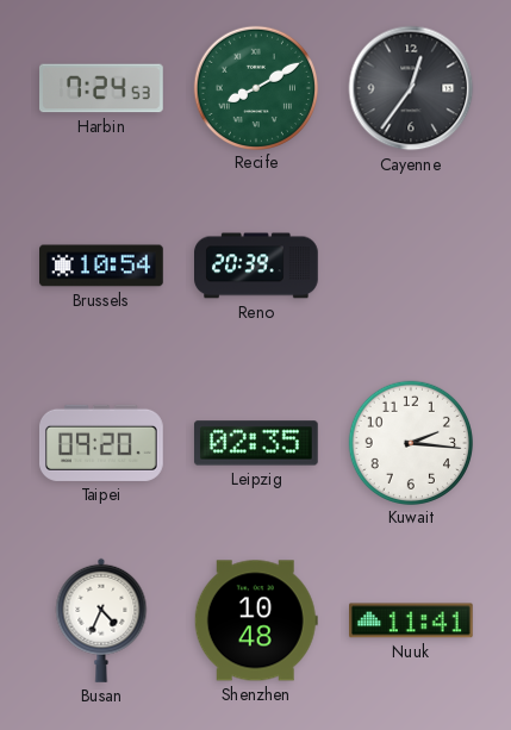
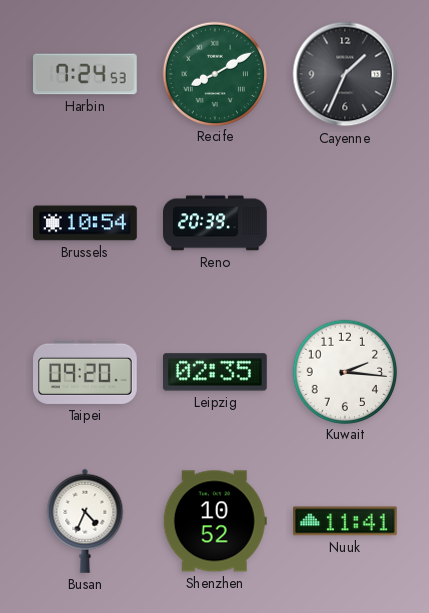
Cayenne: 12:36 -> 1:34
Shenzhen: 10:48 -> 10:52
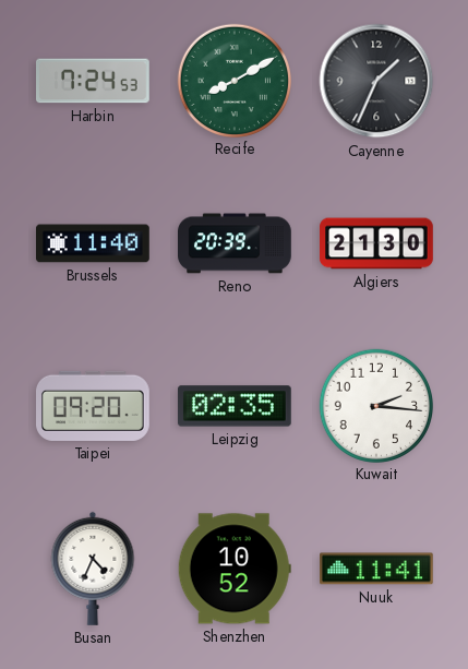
Brussels: 10:54 -> 11:40
Algiers: none -> 21:30
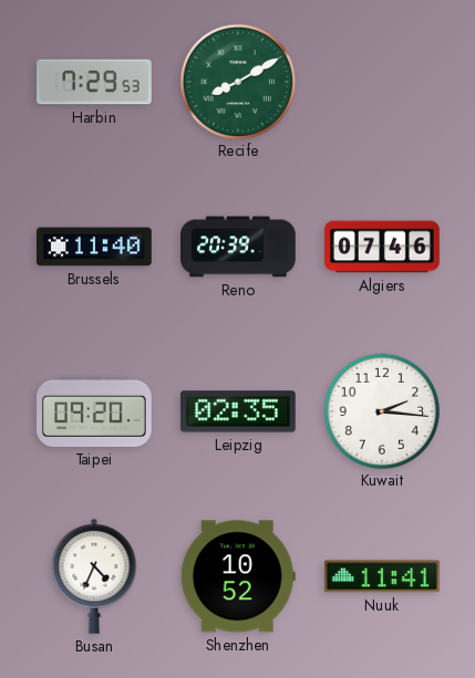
Harbin: 7:24 -> 7:29
Cayenne: 1:34 -> none
Algiers: 21:30 -> 07:46
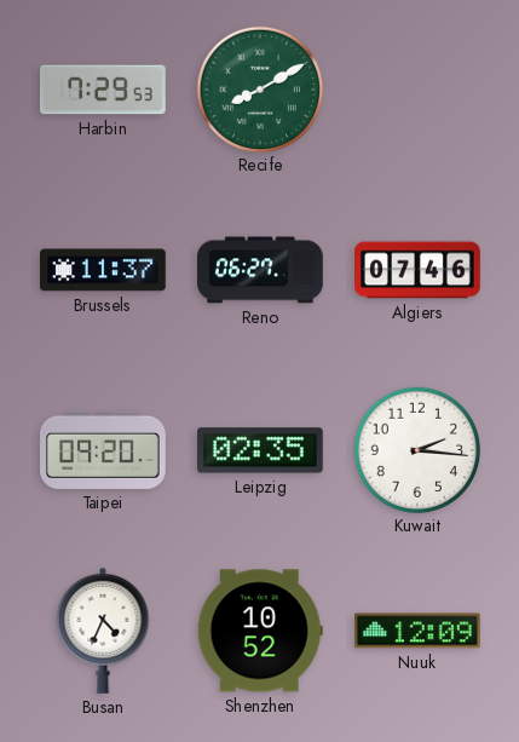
Brussels: 11:40 -> 11:37
Reno: 20:39 -> 06:27
Nuuk: 11:41 -> 12:09
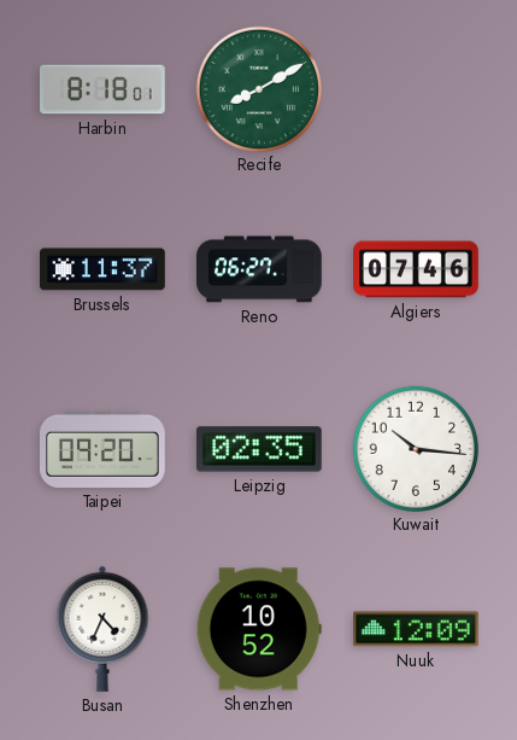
Harbin: 7:29 -> 8:18
Kuwait: 2:16 -> 10:16
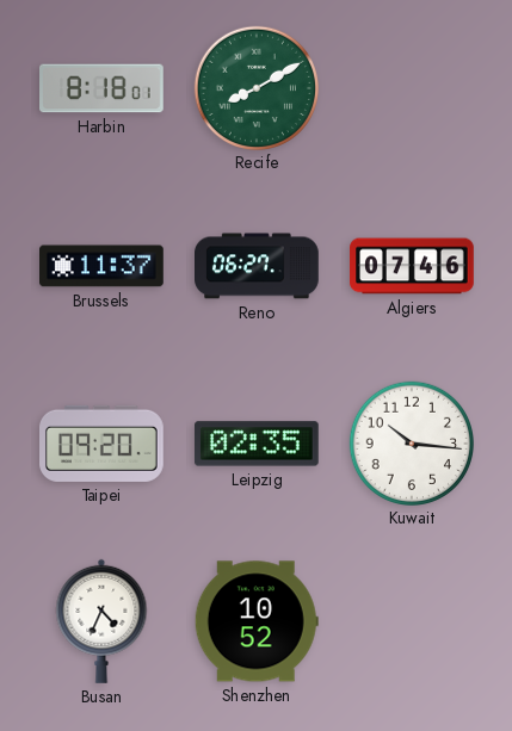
Nuuk: 12:09 -> none
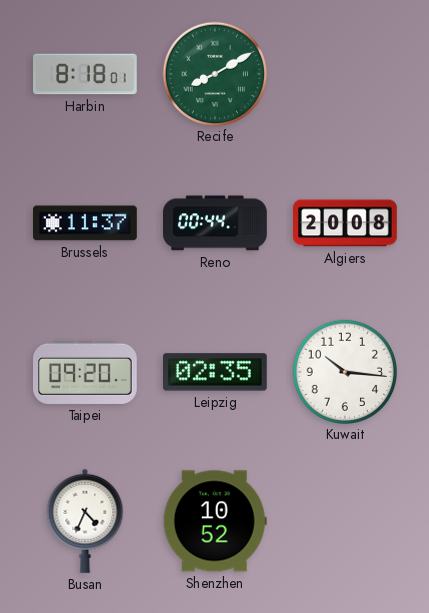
Reno: 06:27 -> 00:44
Algiers: 07:46 -> 20:08
